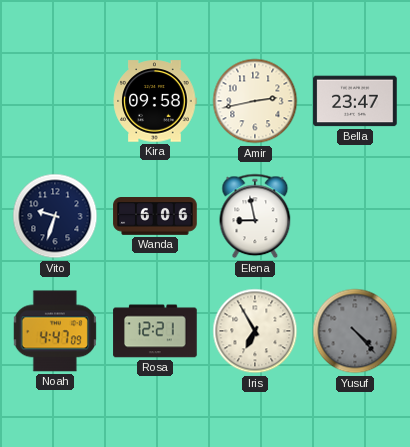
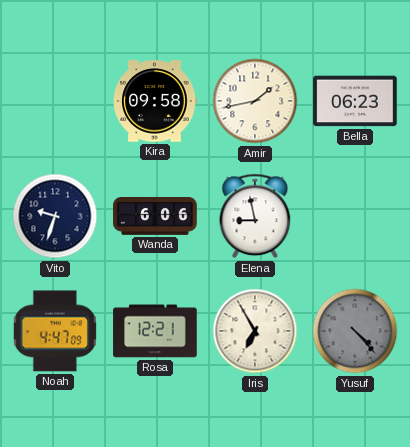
Amir: 2:43 -> 1:43
Bella: 23:47 -> 06:23
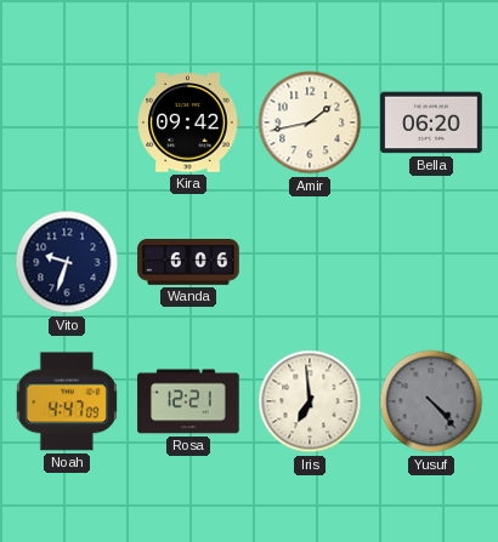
Kira: 09:58 -> 09:42
Bella: 06:23 -> 06:20
Elena: 8:58 -> none
Iris: 6:55 -> 6:59
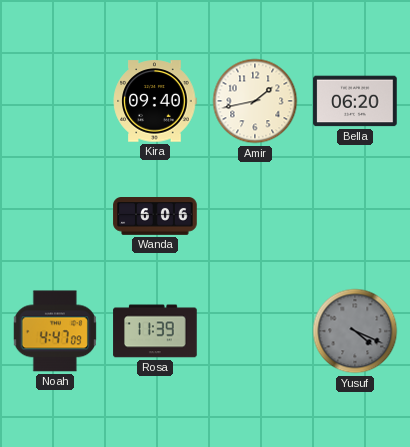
Kira: 09:42 -> 09:40
Vito: 9:33 -> none
Rosa: 12:21 -> 11:39
Iris: 6:59 -> none
Yusuf: 4:23 -> 4:19
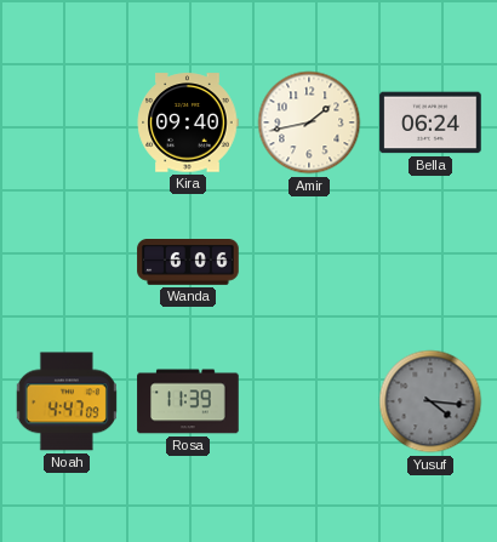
Bella: 06:20 -> 06:24
Yusuf: 4:19 -> 4:16
